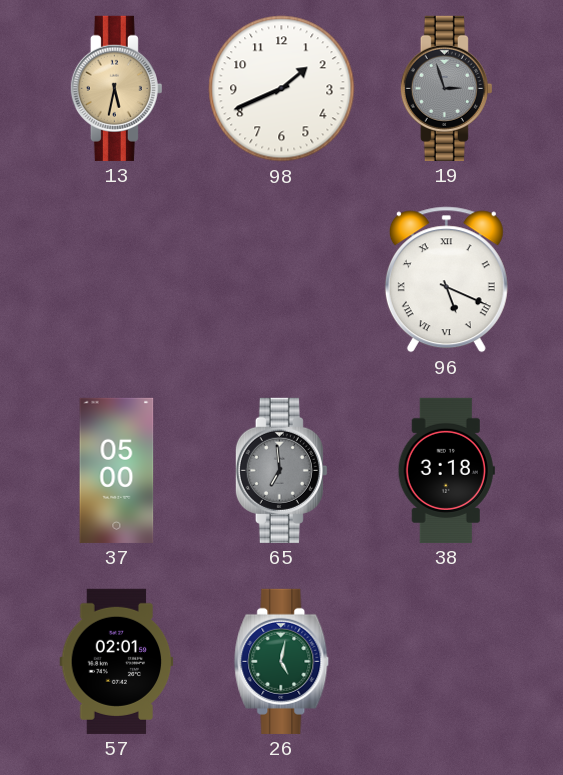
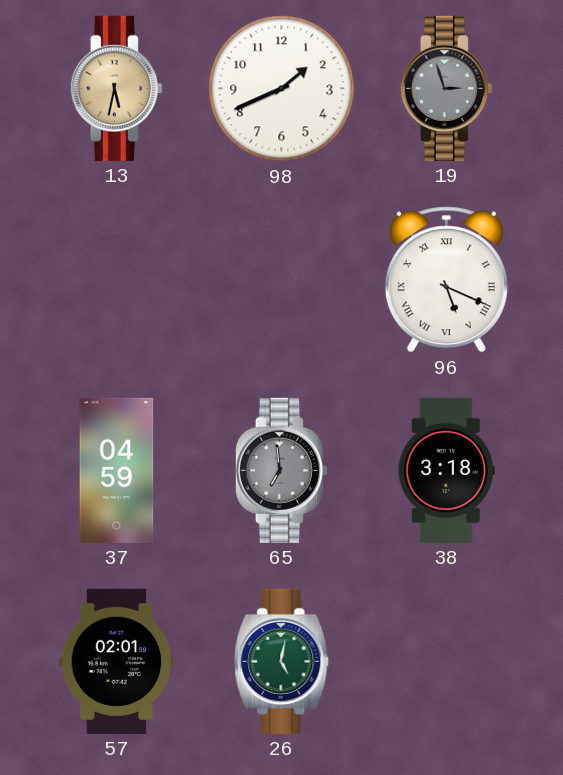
37: 05:00 -> 04:59
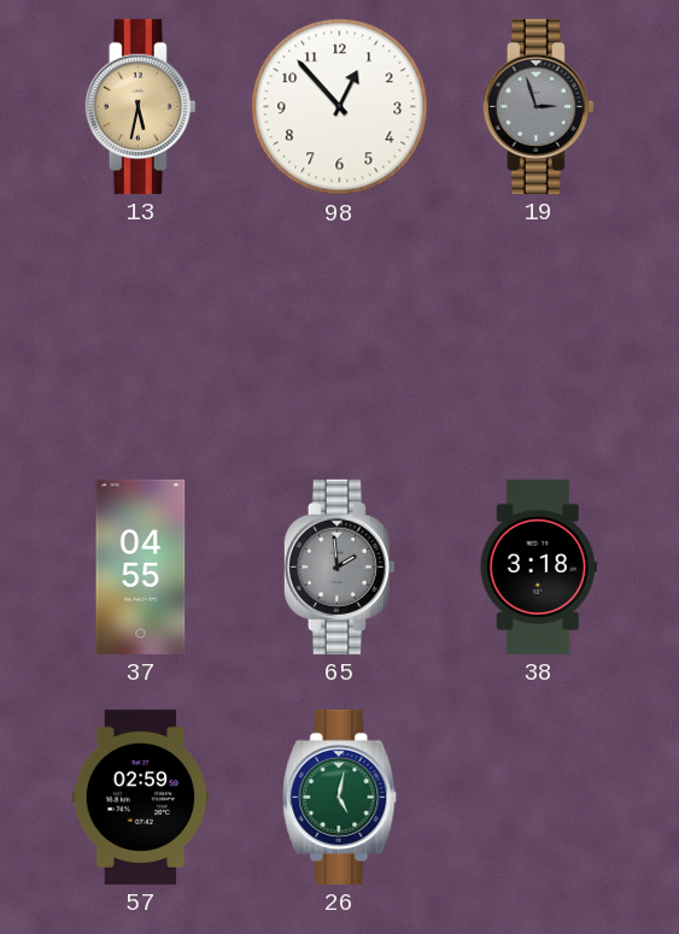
98: 1:41 -> 12:53
96: 5:19 -> none
37: 04:59 -> 04:55
65: 6:59 -> 1:59
57: 02:01 -> 02:59
